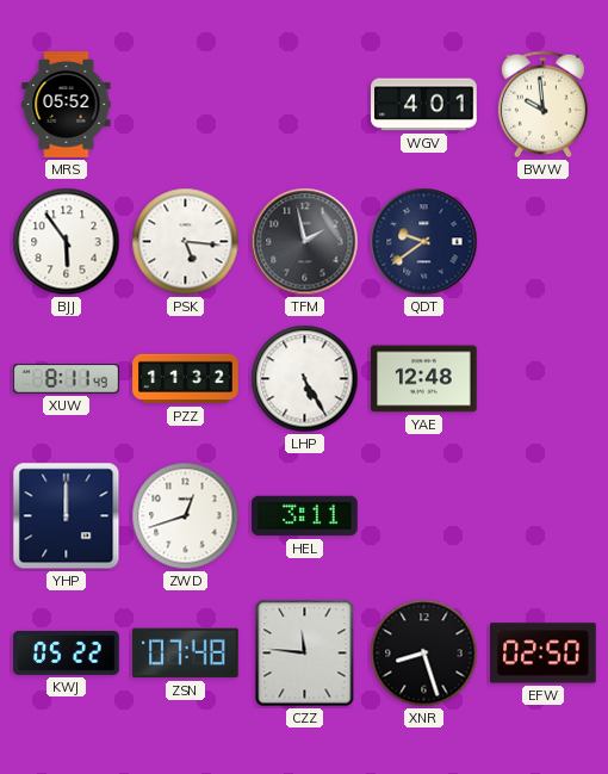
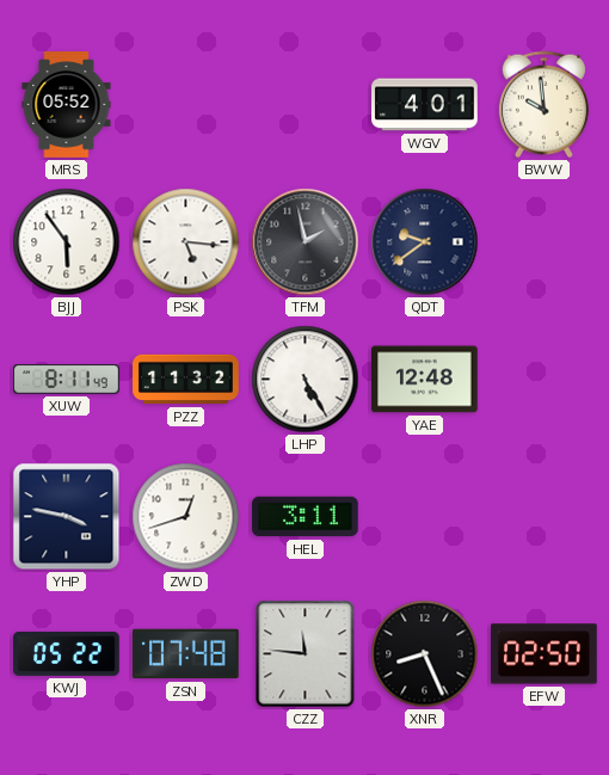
YHP: 12:00 -> 3:47
XNR: 8:27 -> 8:26
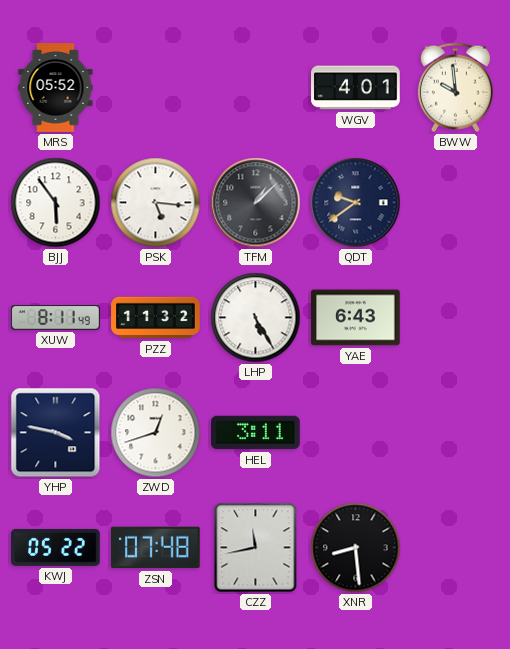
TFM: 1:58 -> 1:08
YAE: 12:48 -> 6:43
CZZ: 11:46 -> 11:43
XNR: 8:26 -> 8:29
EFW: 02:50 -> none
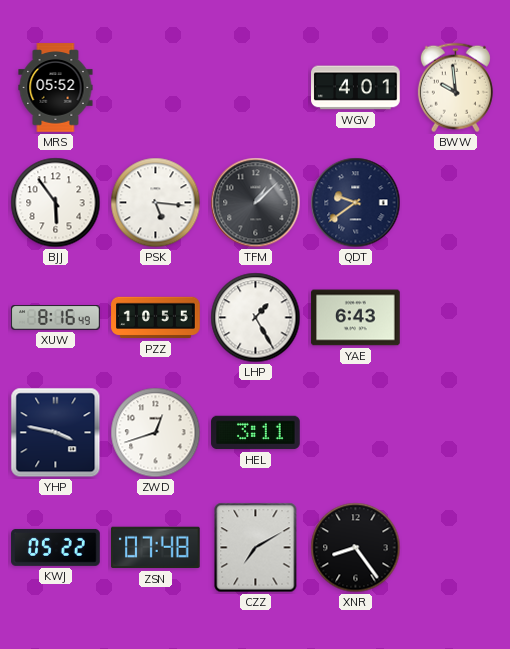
XUW: 8:11 -> 8:16
PZZ: 11:32 -> 10:55
LHP: 5:25 -> 1:25
CZZ: 11:43 -> 7:10
XNR: 8:29 -> 8:24
